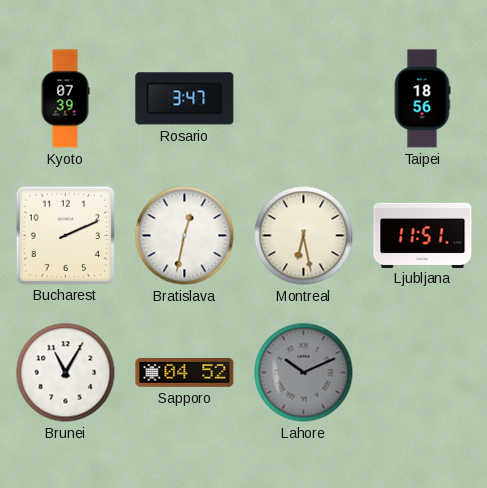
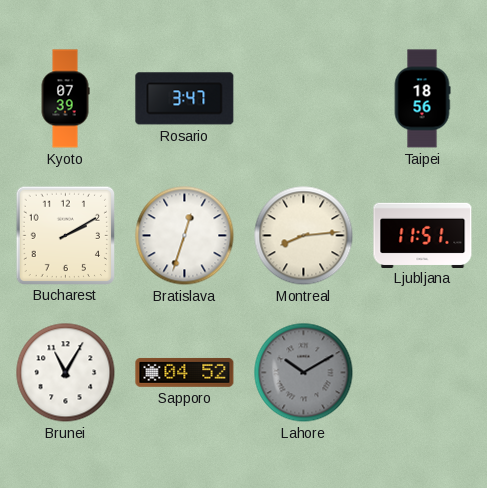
Bucharest: 2:11 -> 2:10
Bratislava: 12:32 -> 12:33
Montreal: 6:28 -> 8:14
Lahore: 10:11 -> 10:10
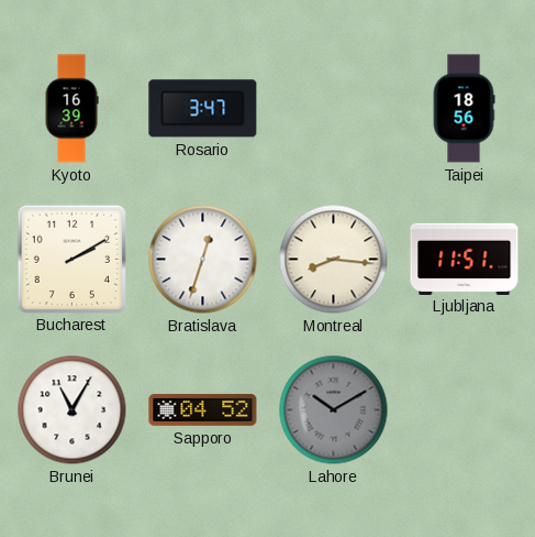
Kyoto: 07:39 -> 16:39
Montreal: 8:14 -> 8:16
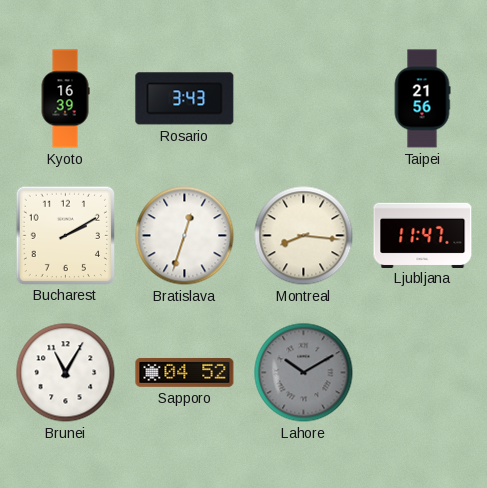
Rosario: 3:47 -> 3:43
Taipei: 18:56 -> 21:56
Ljubljana: 11:51 -> 11:47
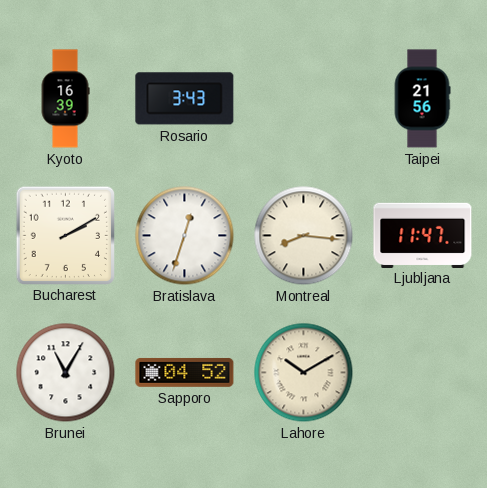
Lahore dial: grey -> cream
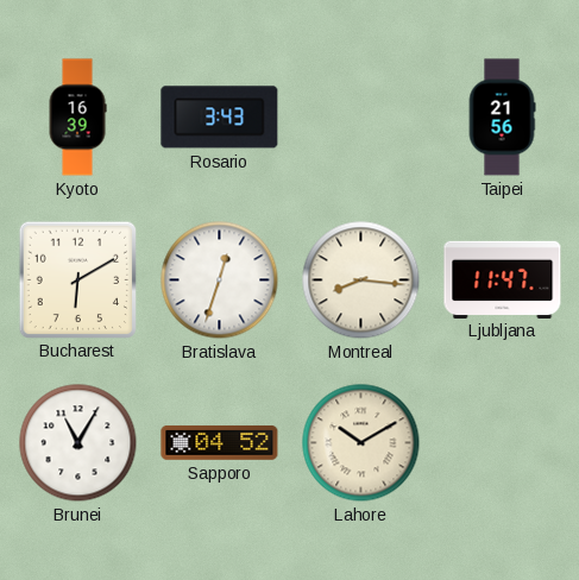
Bucharest: 2:10 -> 6:10
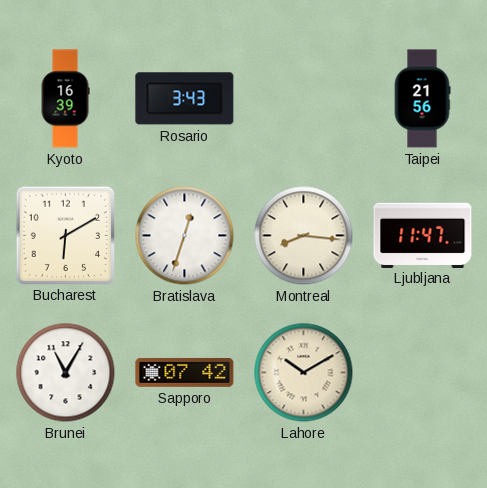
Sapporo: 04:52 -> 07:42
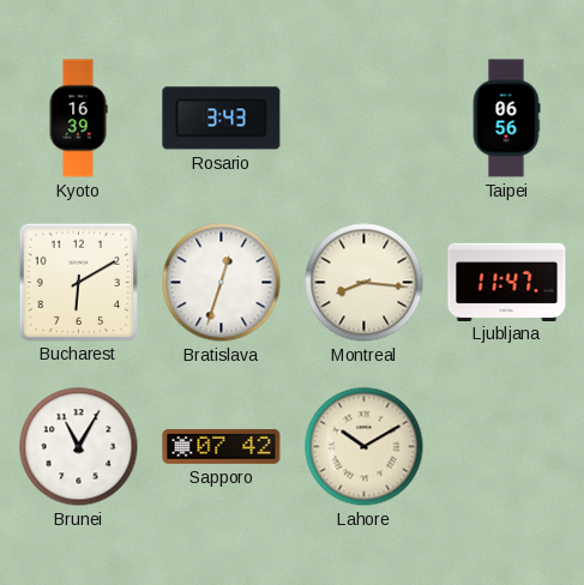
Taipei: 21:56 -> 06:56
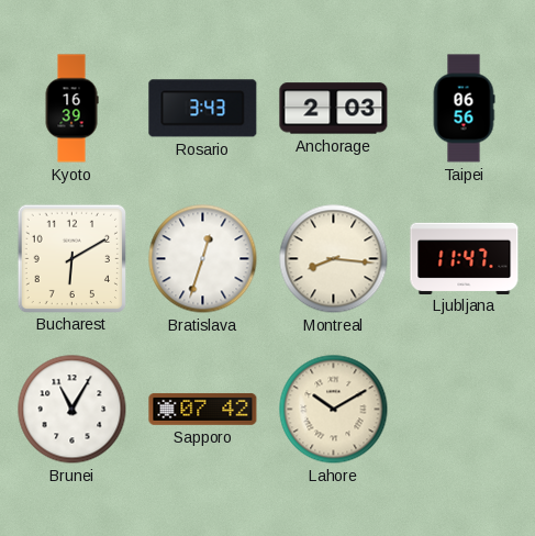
Anchorage: none -> 2:03
